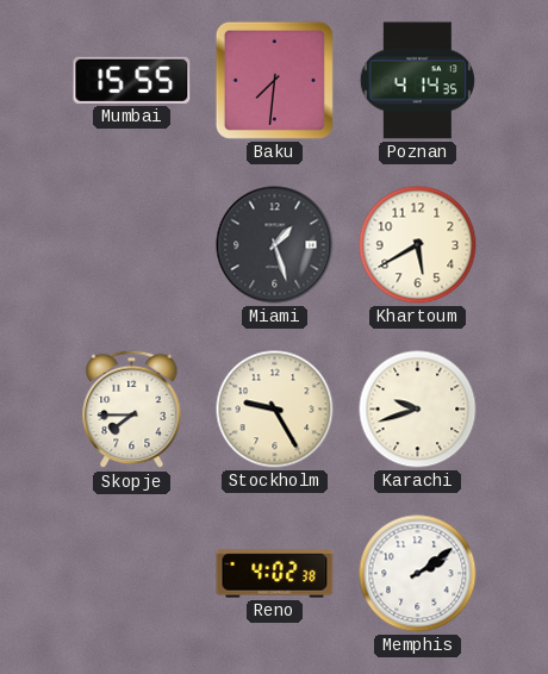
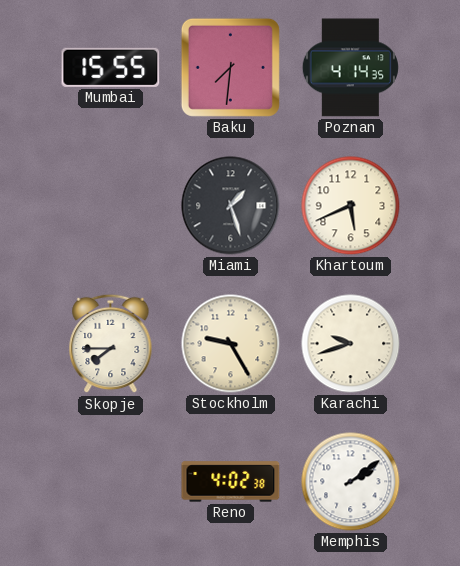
Khartoum: 5:40 -> 5:41
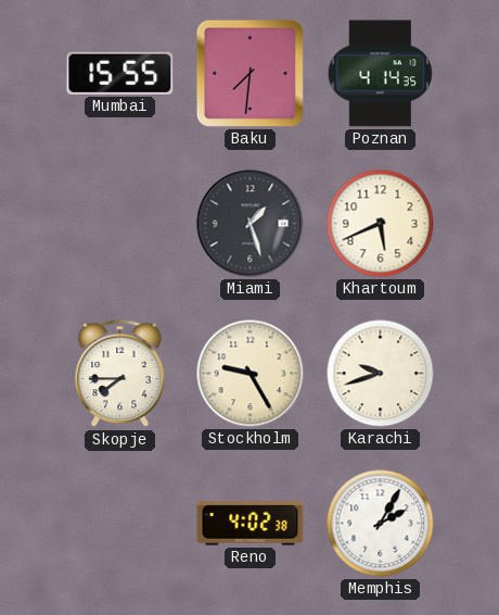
Memphis: 2:09 -> 2:05
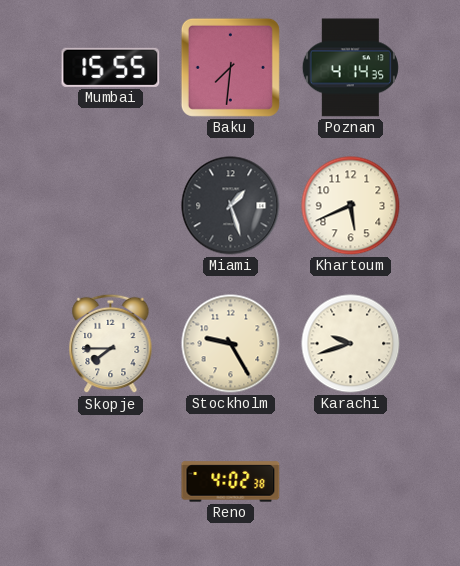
Memphis: 2:05 -> none
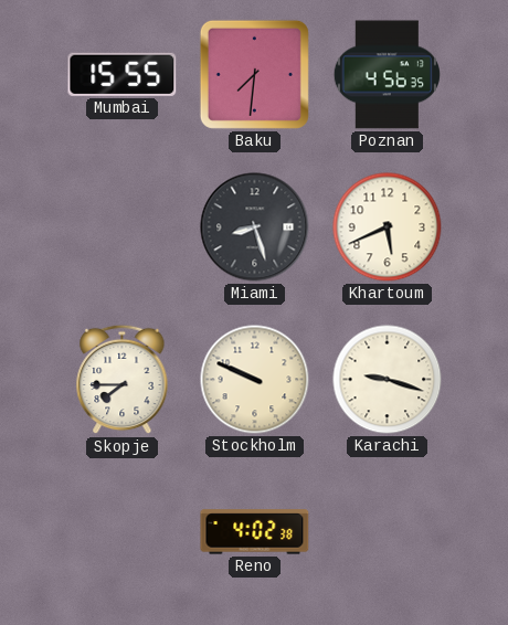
Poznan: 4:14 -> 4:56
Miami: 1:27 -> 8:27
Stockholm: 9:25 -> 9:49
Karachi: 9:42 -> 9:18
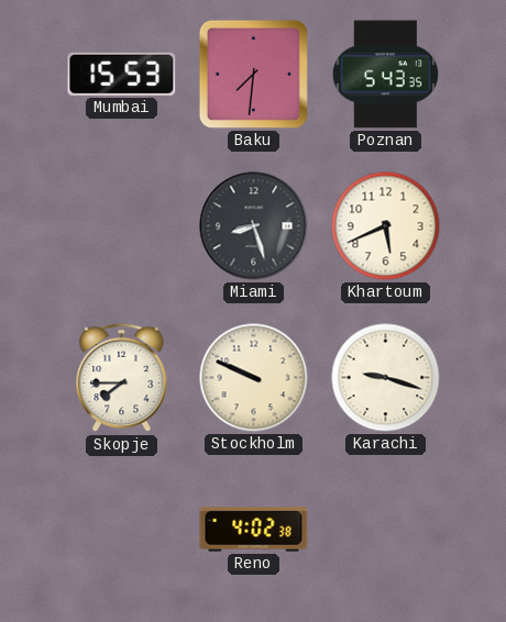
Mumbai: 15:55 -> 15:53
Poznan: 4:56 -> 5:43
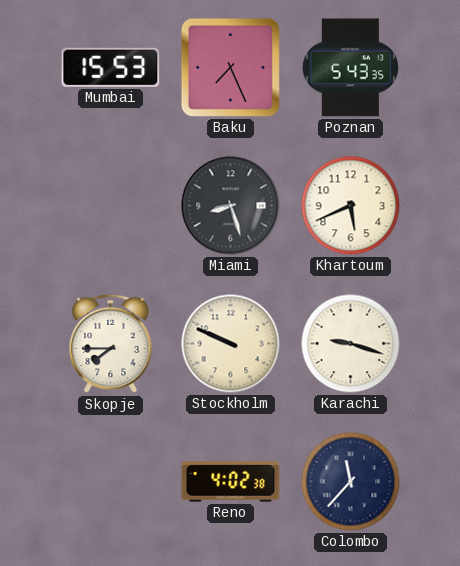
Baku: 7:31 -> 7:26
Colombo: none -> 11:37
